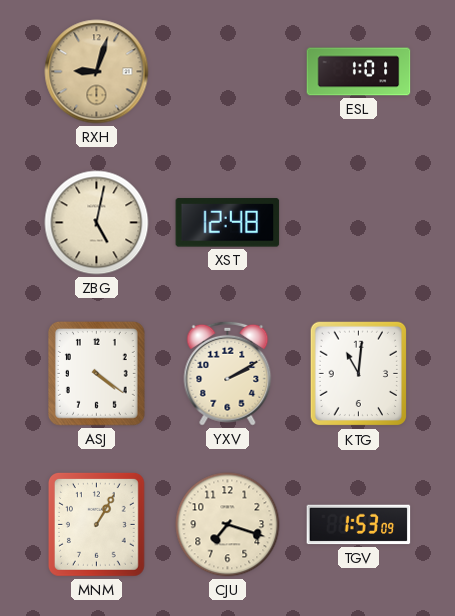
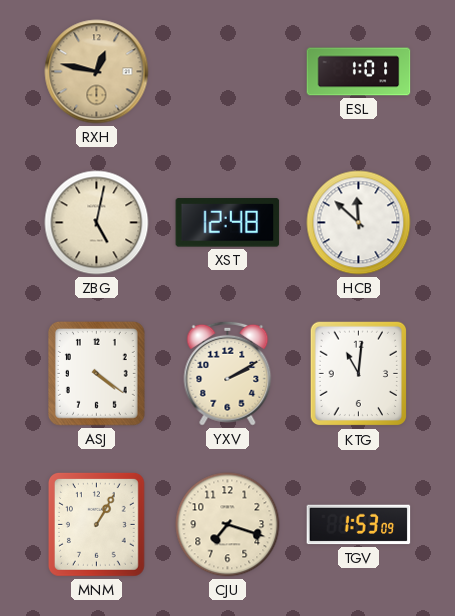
RXH: 9:03 -> 12:47
HCB: none -> 11:52
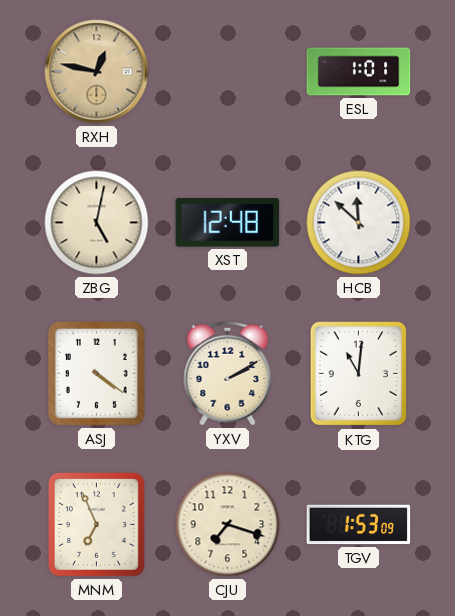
MNM: 1:05 -> 6:56
